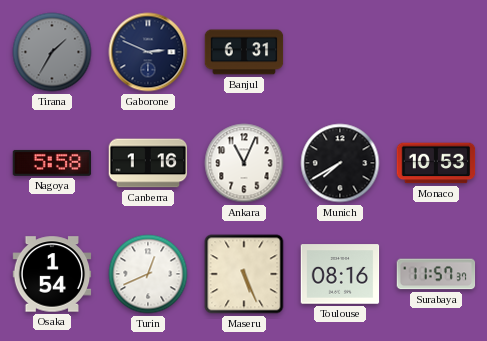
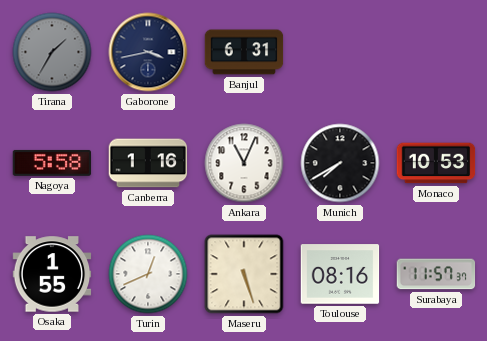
Gaborone: 2:49 -> 3:43
Osaka: 1:54 -> 1:55
Maseru: 5:26 -> 5:27
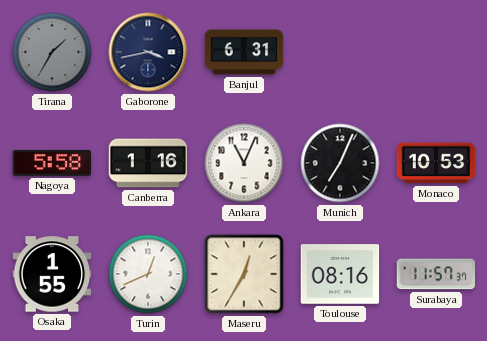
Munich: 7:40 -> 7:04
Maseru: 5:27 -> 12:35
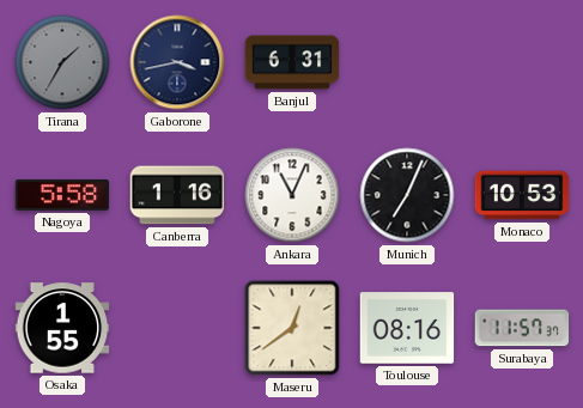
Turin: 12:41 -> none
Maseru: 12:35 -> 12:39
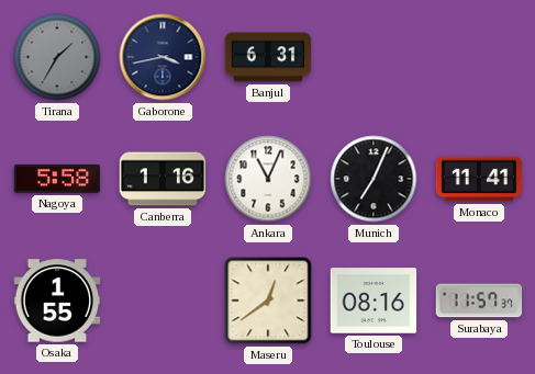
Monaco: 10:53 -> 11:41
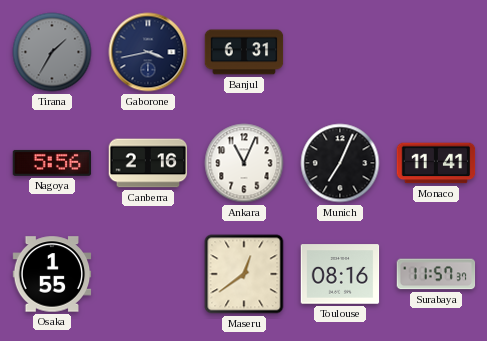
Nagoya: 5:58 -> 5:56
Canberra: 1:16 -> 2:16
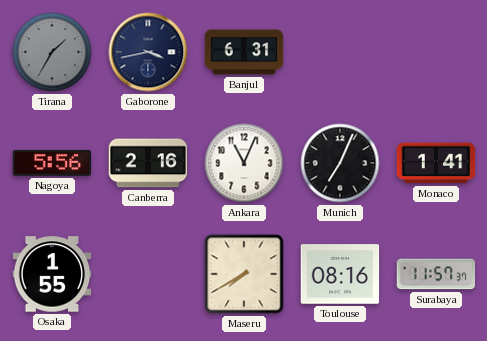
Monaco: 11:41 -> 1:41
Maseru: 12:39 -> 7:40
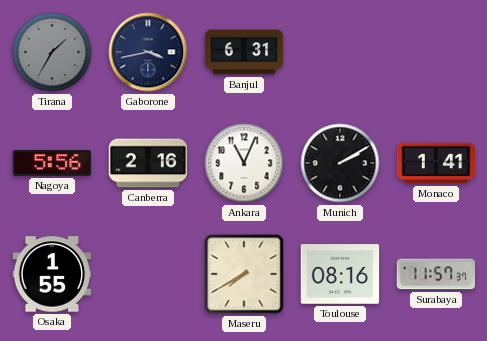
Munich: 7:04 -> 2:10
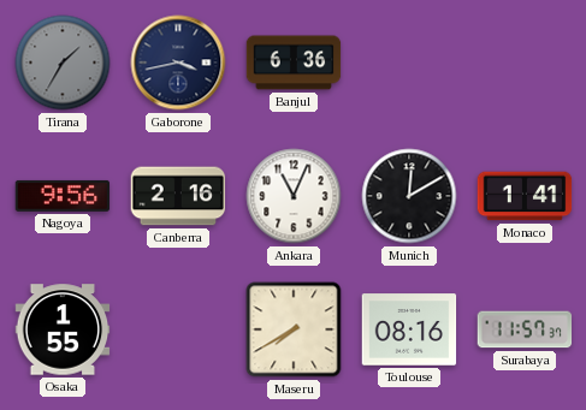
Banjul: 6:31 -> 6:36
Nagoya: 5:56 -> 9:56
Munich: 2:10 -> 12:10
